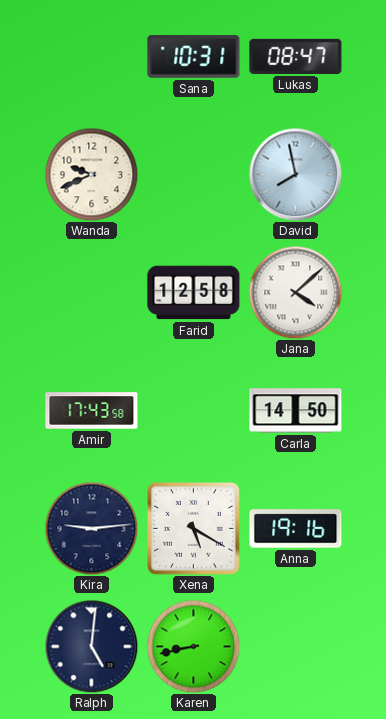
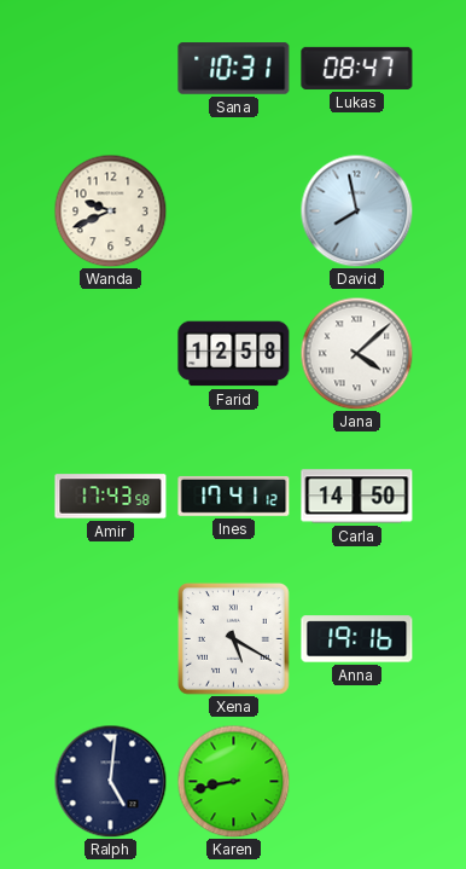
Ines: none -> 17:41
Kira: 9:14 -> none
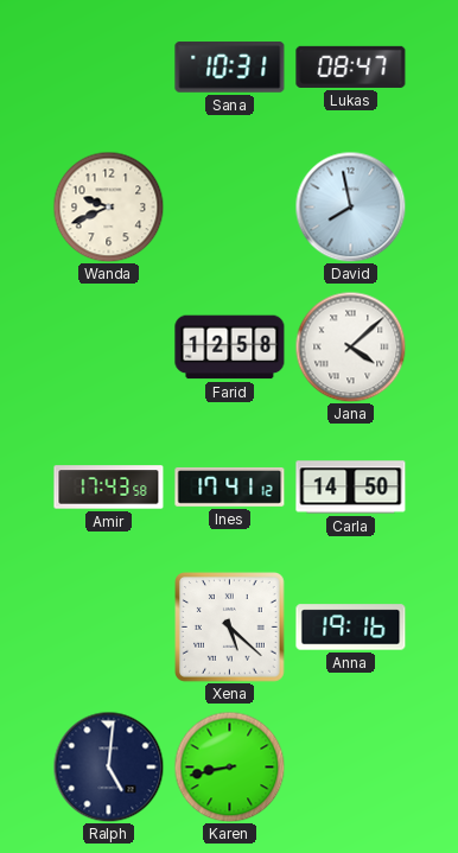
Xena: 5:20 -> 5:22
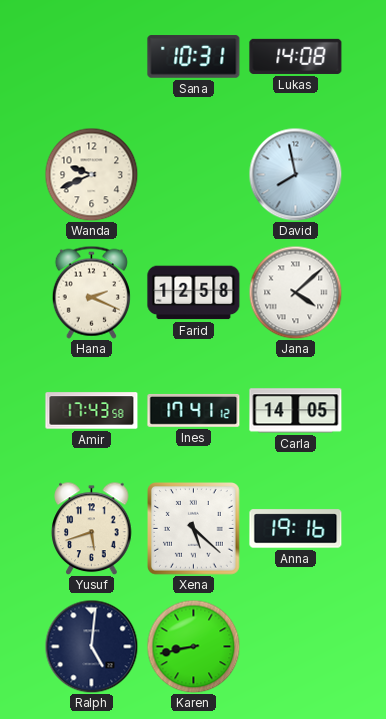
Lukas: 08:47 -> 14:08
Hana: none -> 2:19
Carla: 14:50 -> 14:05
Yusuf: none -> 5:42
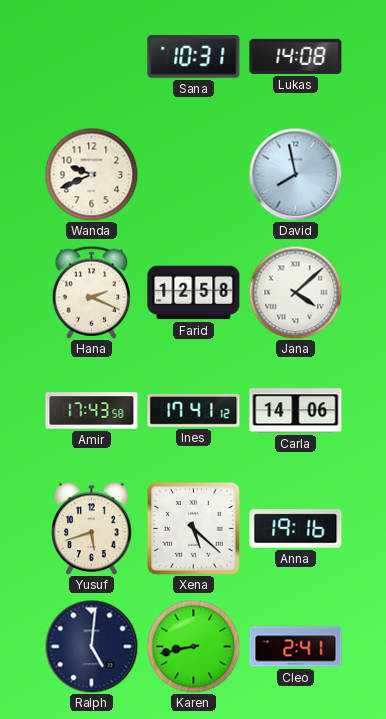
Carla: 14:05 -> 14:06
Cleo: none -> 2:41
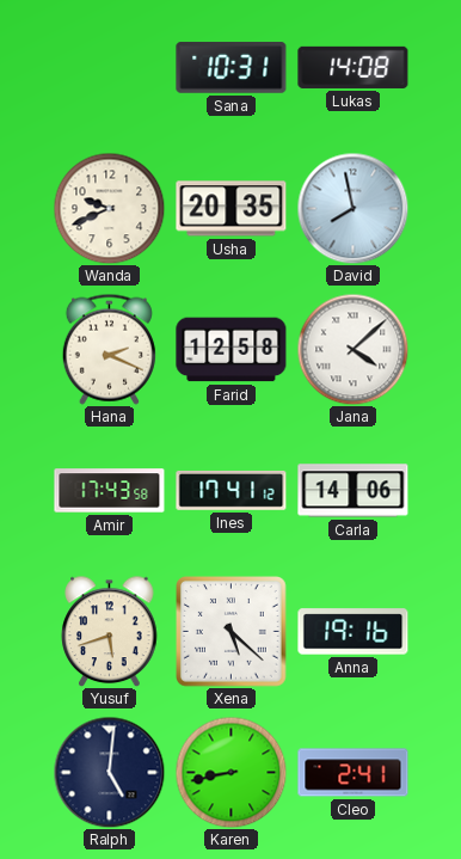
Usha: none -> 20:35
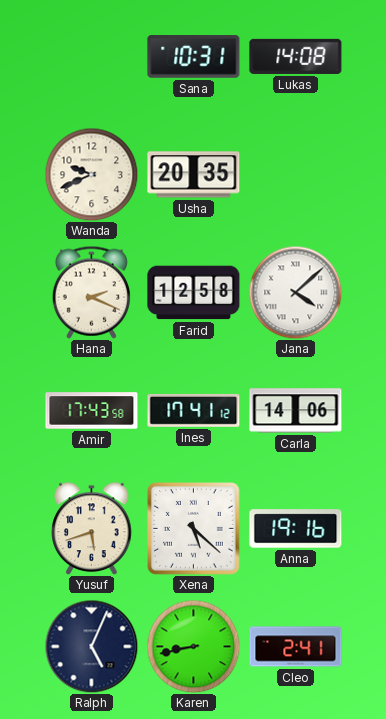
David: 7:58 -> none
Ralph: 5:01 -> 5:04
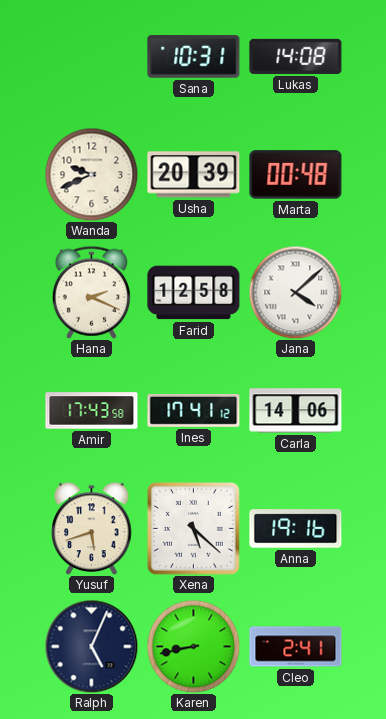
Usha: 20:35 -> 20:39
Marta: none -> 00:48
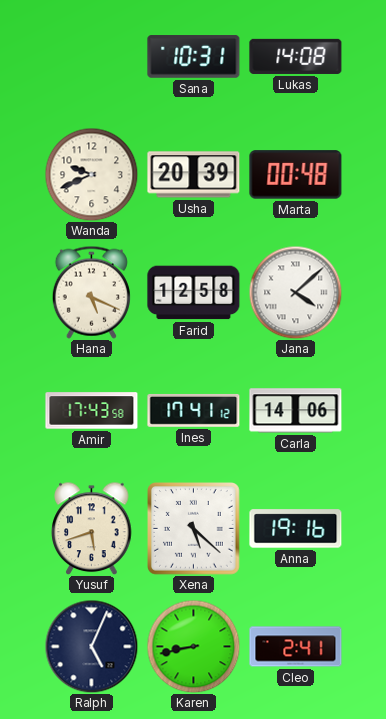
Hana: 2:19 -> 5:19
